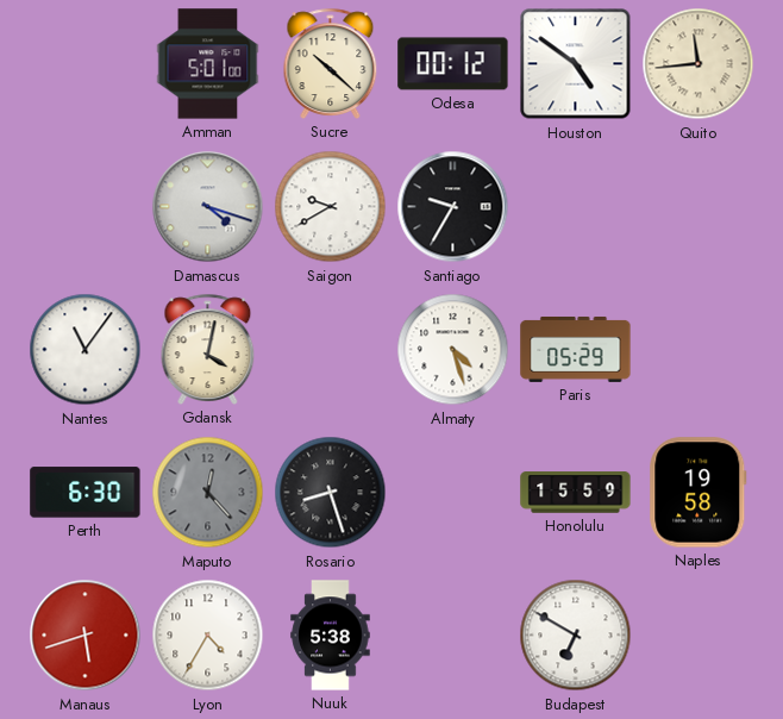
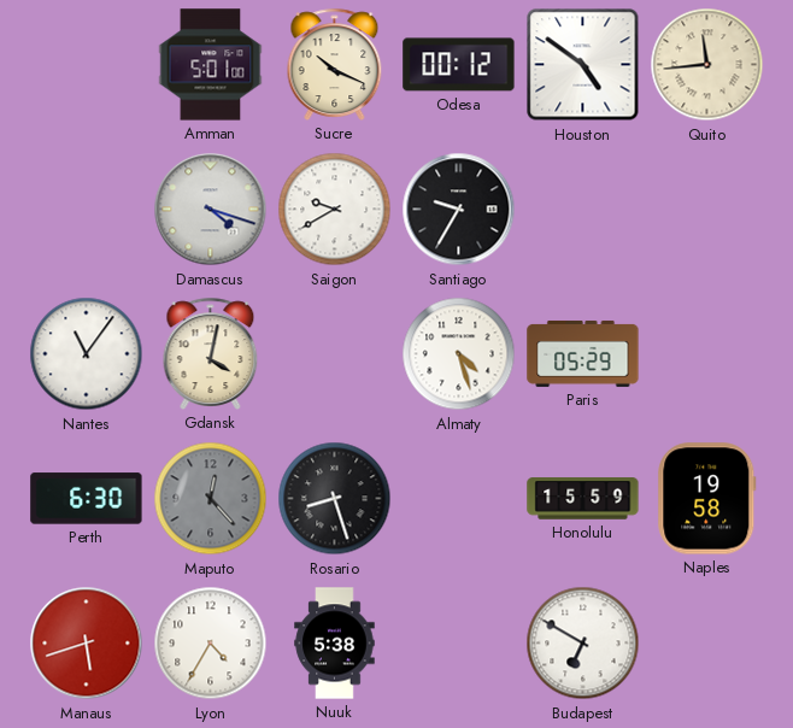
Sucre: 10:22 -> 10:19
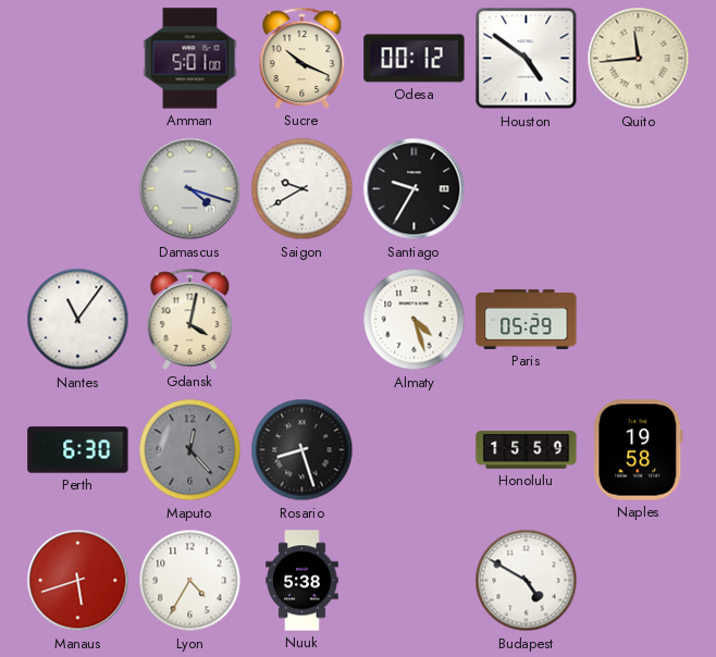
Budapest: 6:50 -> 4:50
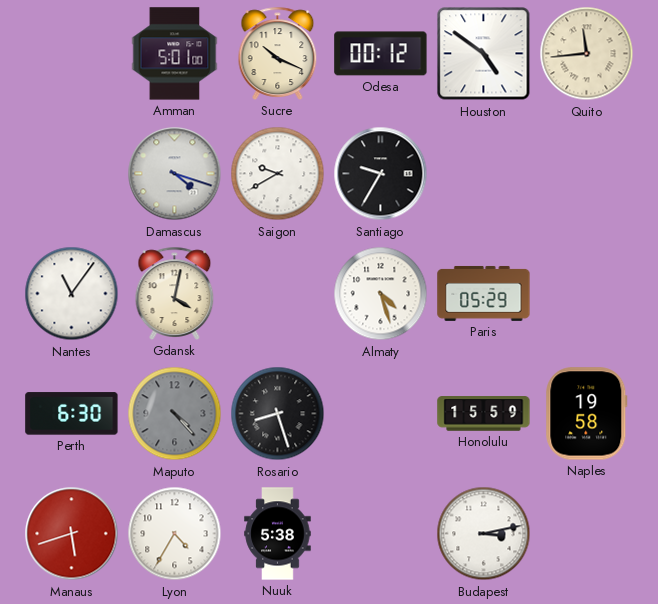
Maputo: 12:23 -> 4:23
Budapest: 4:50 -> 3:13
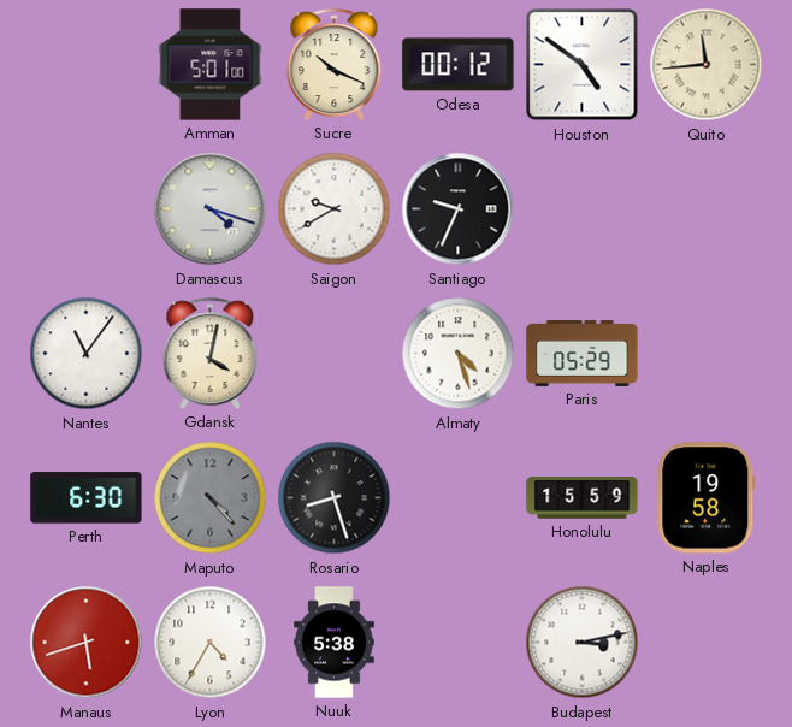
Santiago: 9:35 -> 9:34
